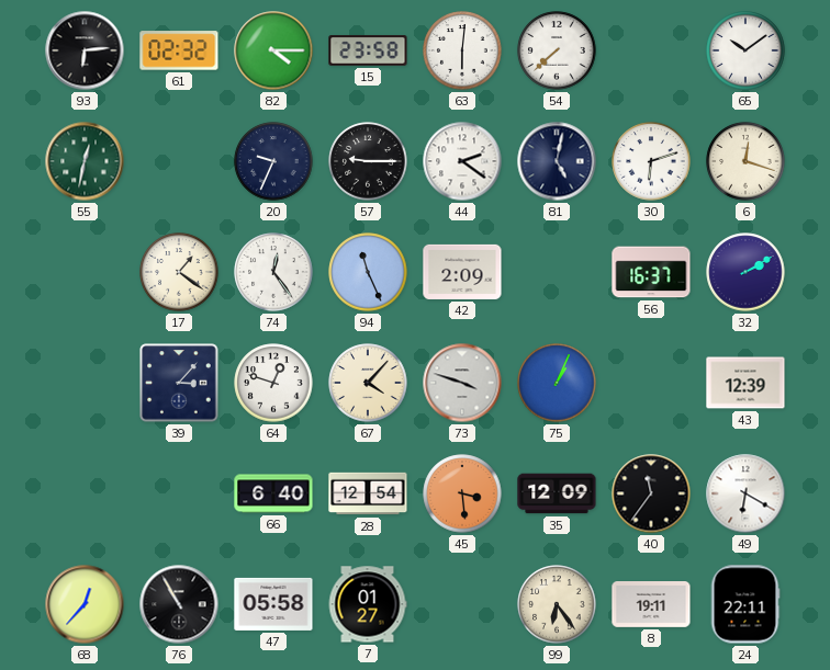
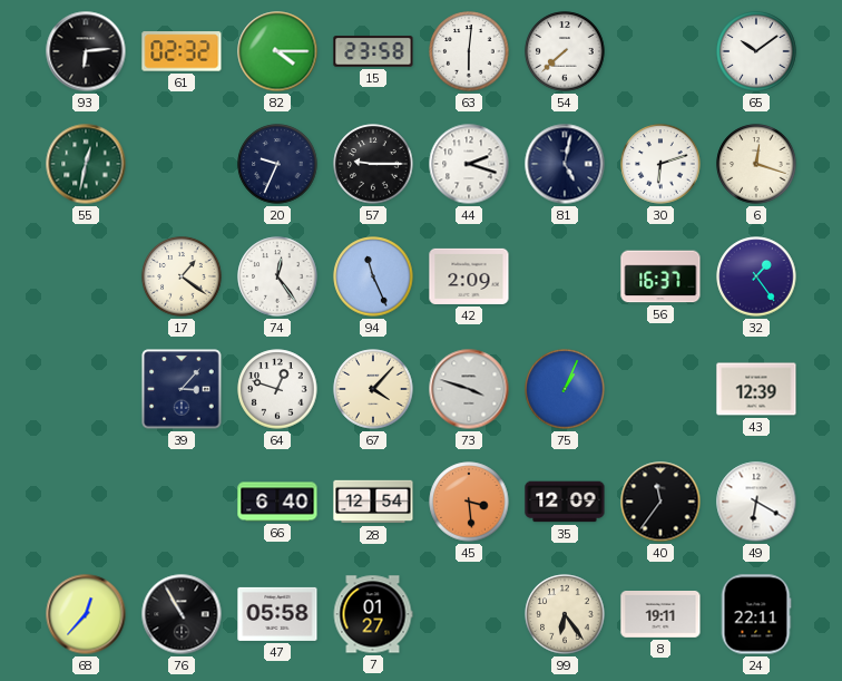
44: 2:21 -> 2:18
32: 2:10 -> 1:24
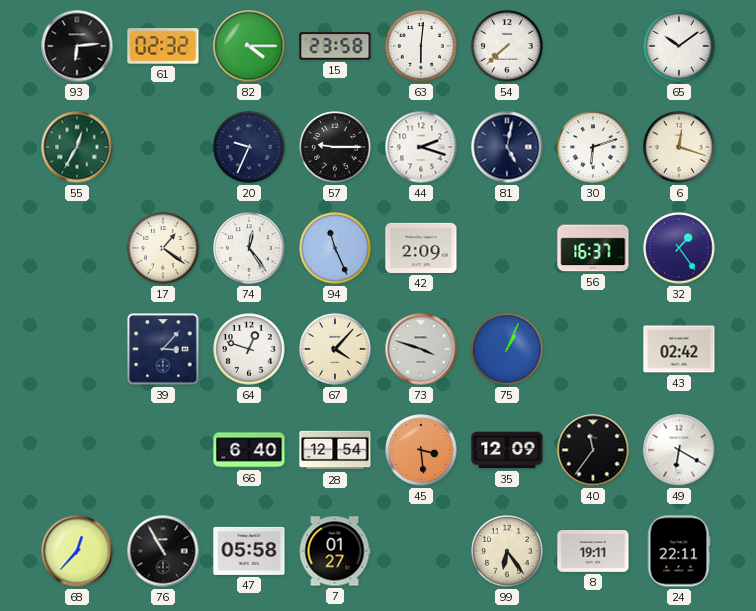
55: 12:32 -> 12:35
43: 12:39 -> 02:42
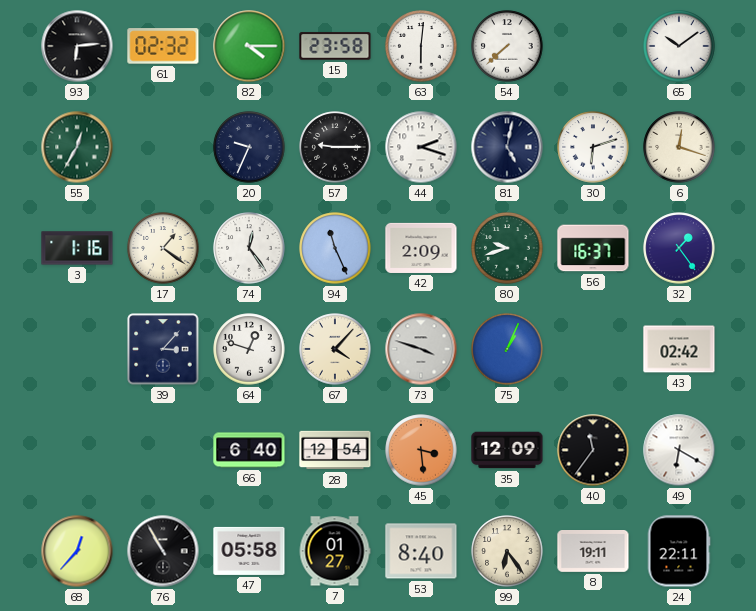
3: none -> 1:16
80: none -> 9:42
53: none -> 8:40
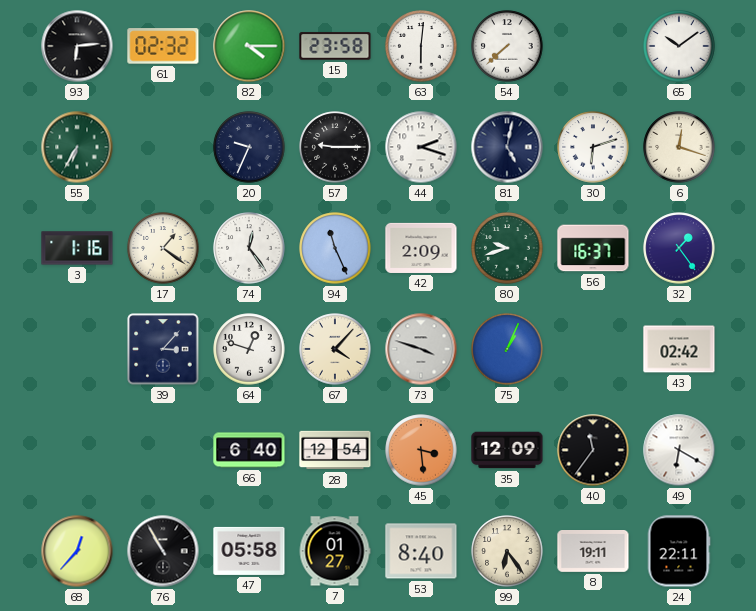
55: 12:35 -> 6:35
